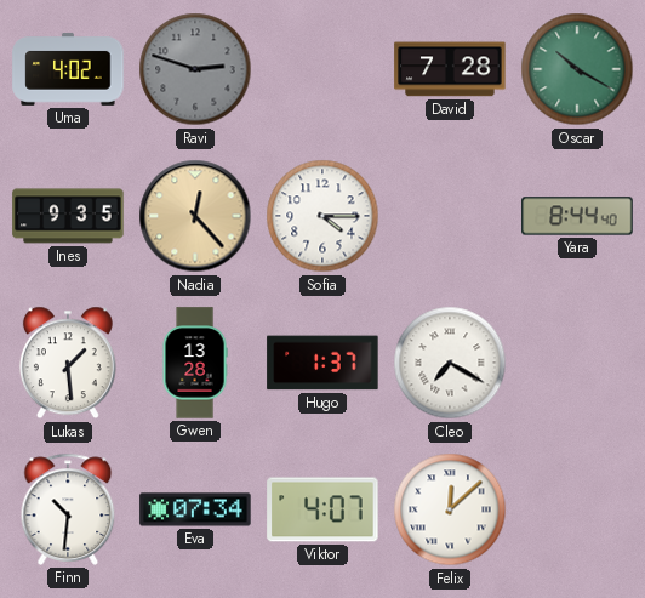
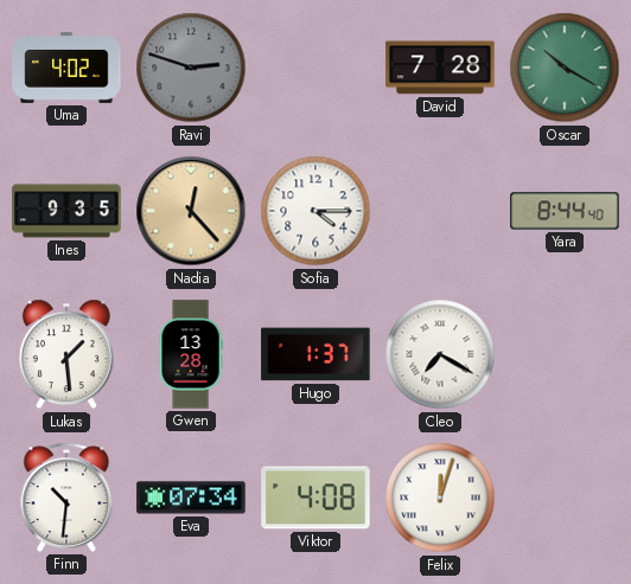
Viktor: 4:07 -> 4:08
Felix: 12:08 -> 12:03
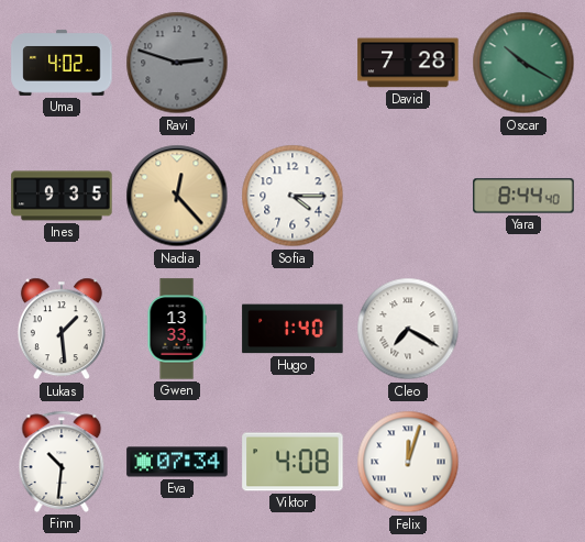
Gwen: 13:28 -> 13:33
Hugo: 1:37 -> 1:40
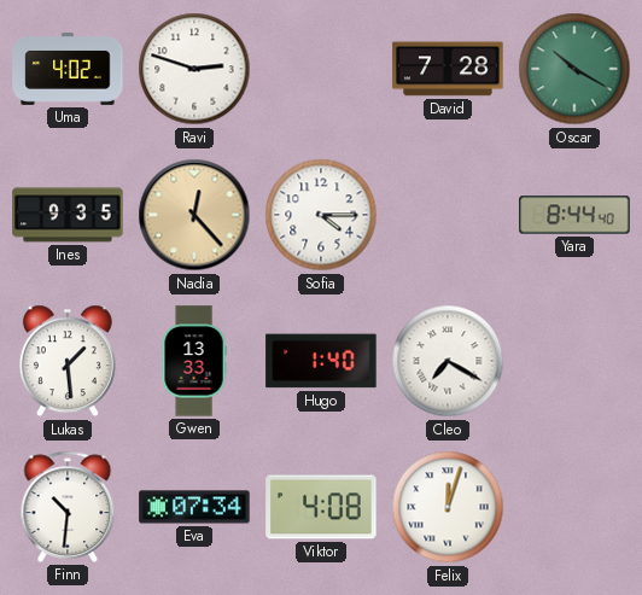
Ravi dial: grey -> white
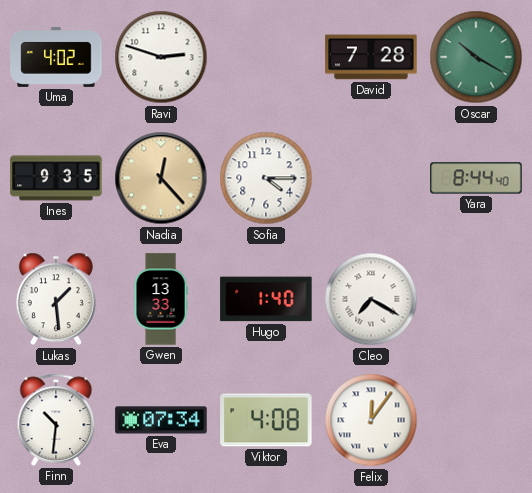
Felix: 12:03 -> 12:06
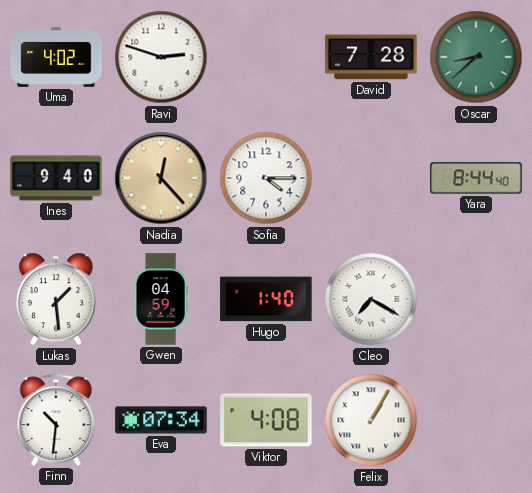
Oscar: 10:20 -> 8:38
Ines: 9:35 -> 9:40
Gwen: 13:33 -> 04:59
Felix: 12:06 -> 1:05
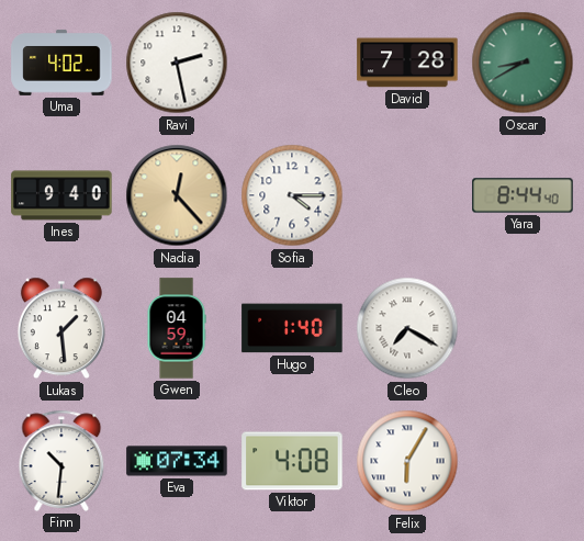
Ravi: 2:48 -> 2:28
Oscar: 8:38 -> 8:40
Felix: 1:05 -> 6:05
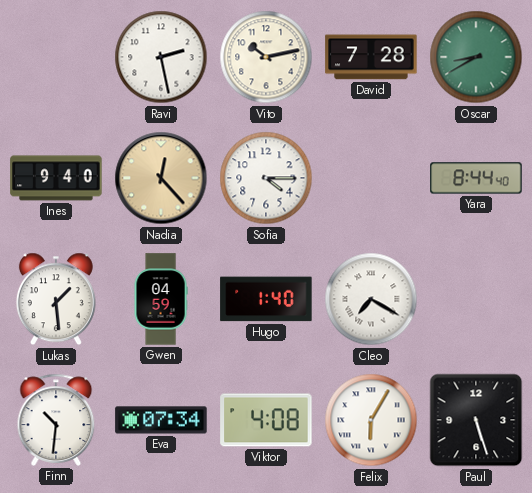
Uma: 4:02 -> none
Vito: none -> 10:13
Paul: none -> 5:27
